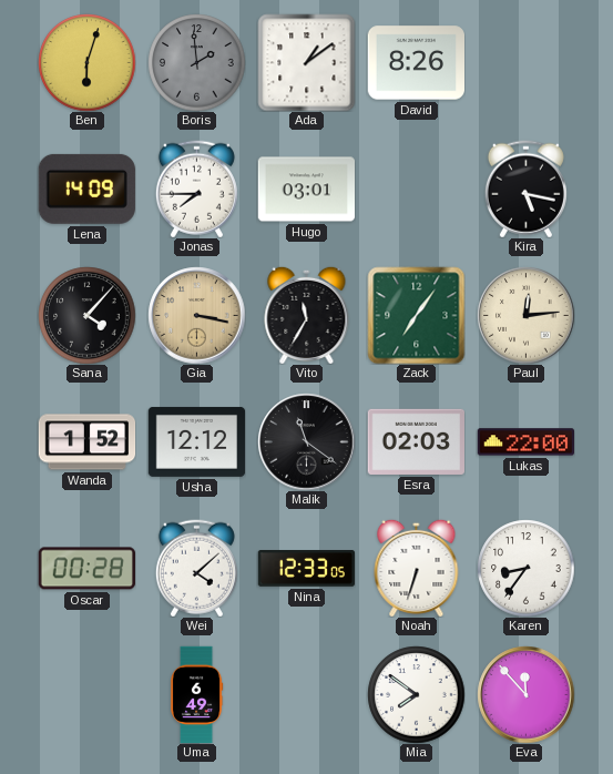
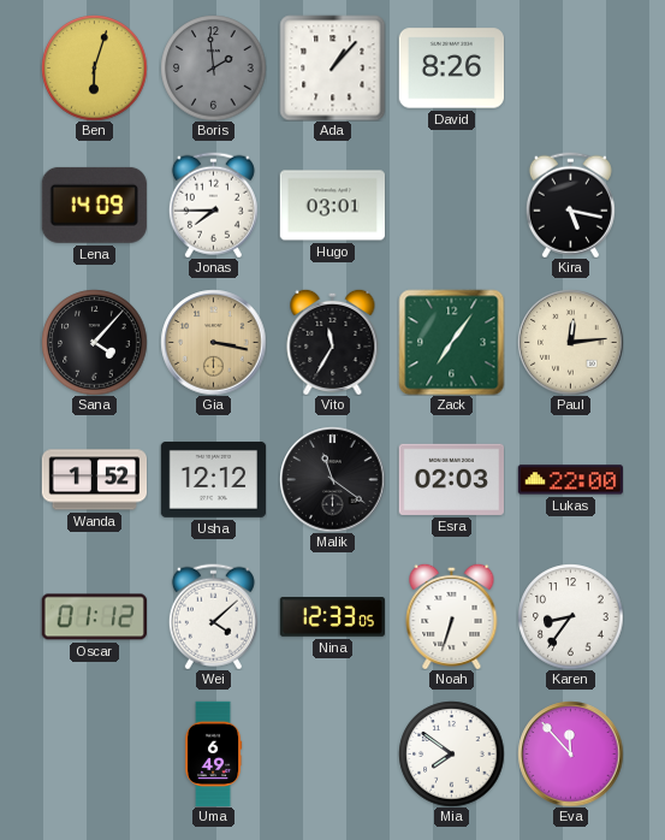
Ada: 1:09 -> 1:07
Oscar: 00:28 -> 01:12
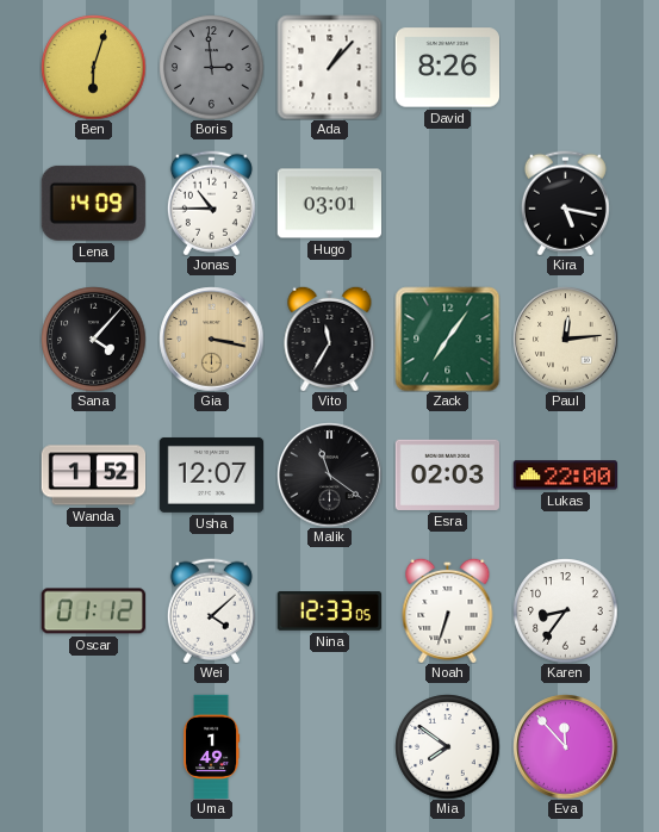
Boris: 1:59 -> 2:59
Jonas: 7:45 -> 10:45
Usha: 12:12 -> 12:07
Uma: 6:49 -> 1:49
